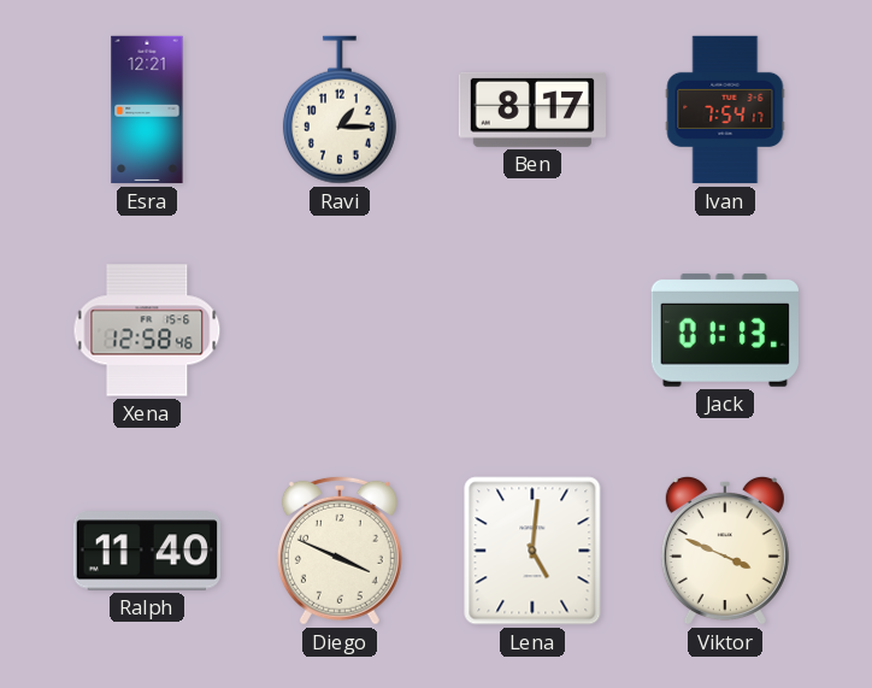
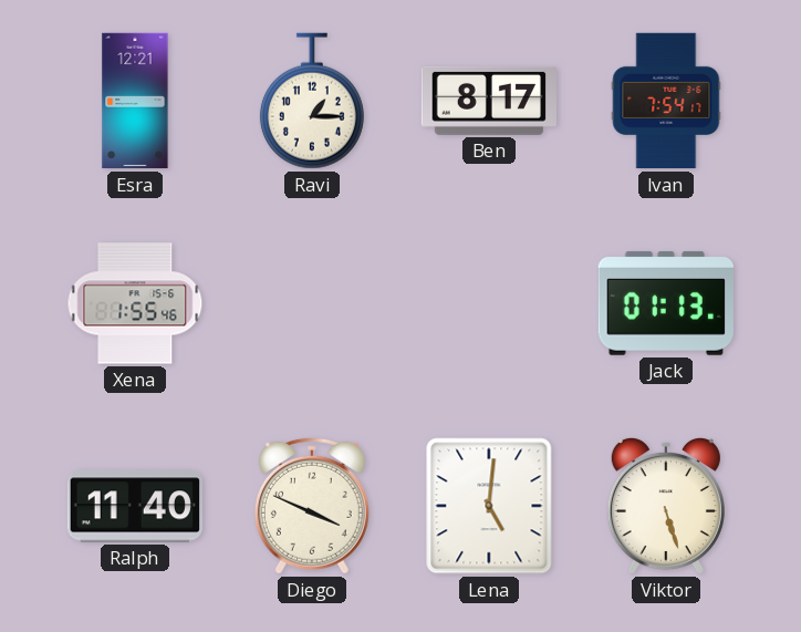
Xena: 12:58 -> 1:55
Viktor: 3:49 -> 5:27
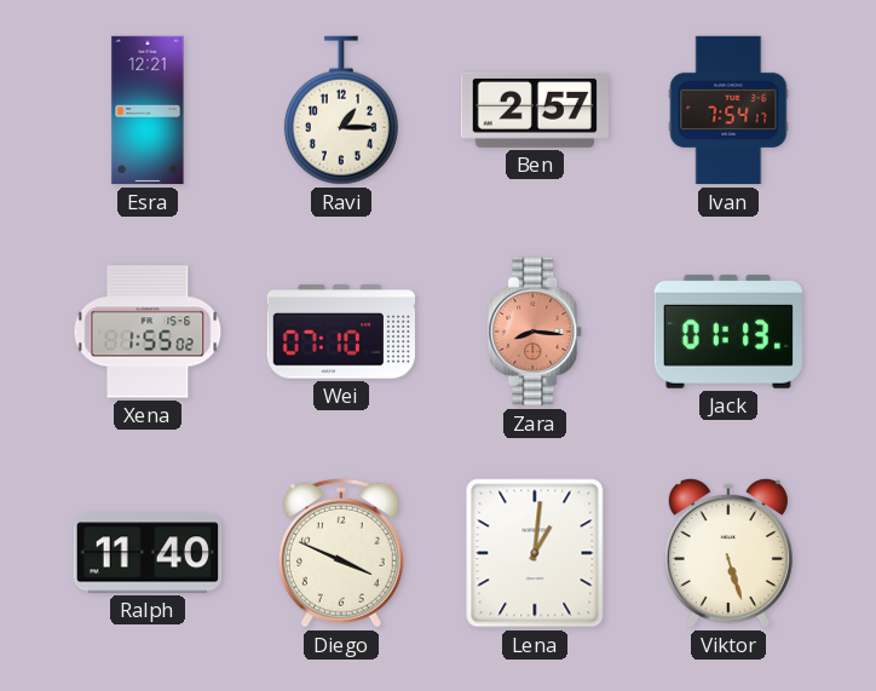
Ben: 8:17 -> 2:57
Xena: 1:55:46 -> 1:55:02
Wei: none -> 07:10
Zara: none -> 8:16
Lena: 5:01 -> 1:01
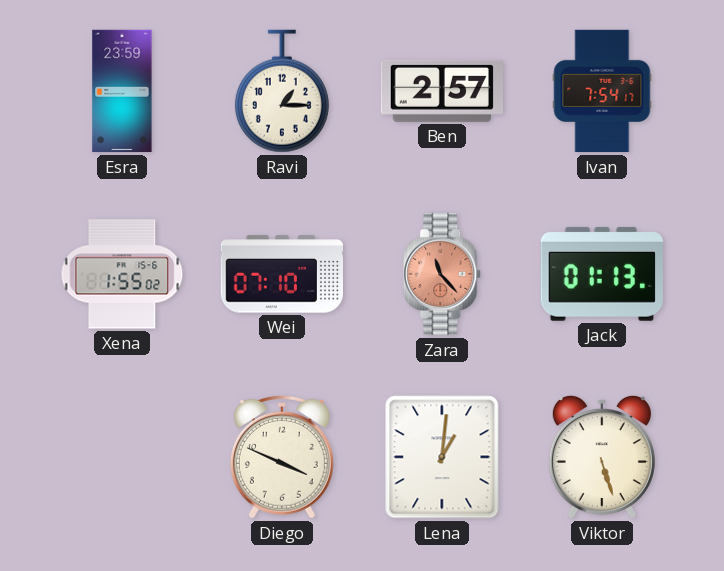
Esra: 12:21 -> 23:59
Zara: 8:16 -> 11:23
Ralph: 11:40 -> none
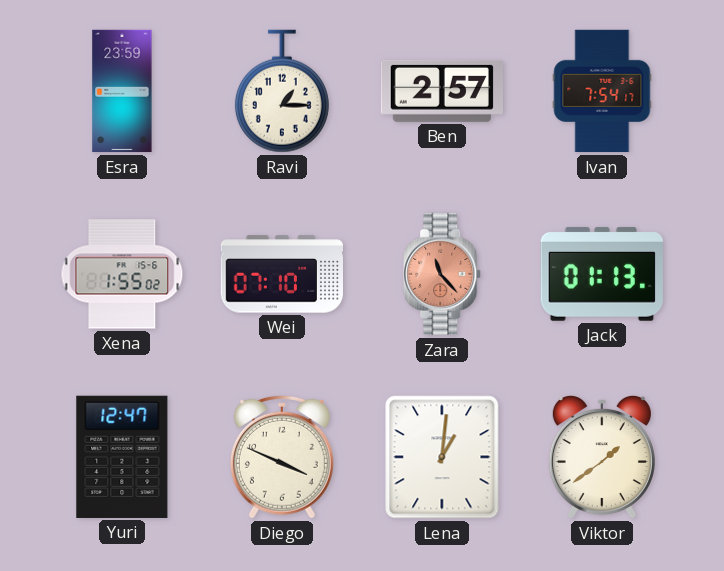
Yuri: none -> 12:47
Viktor: 5:27 -> 1:39
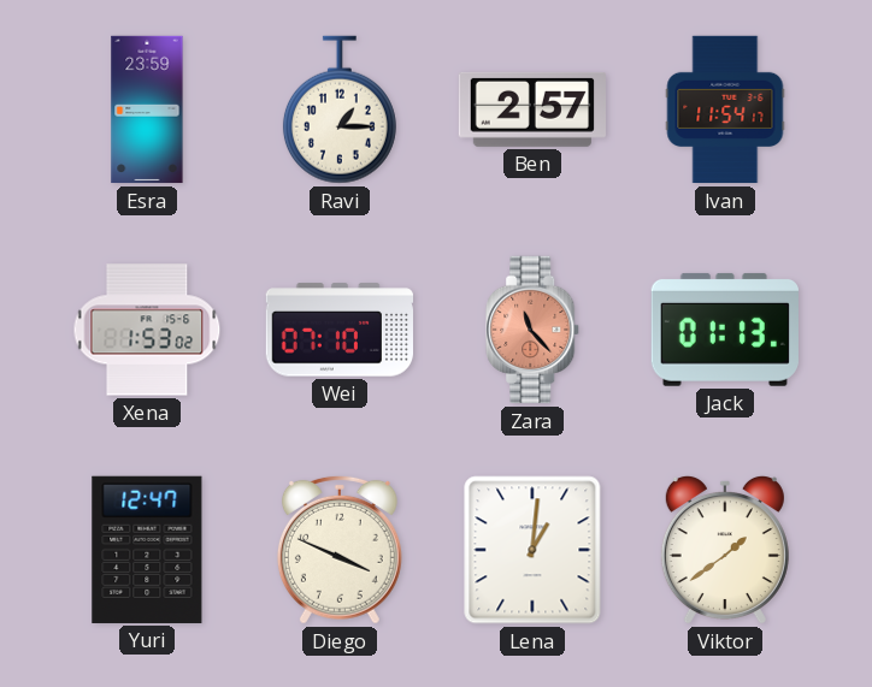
Ivan: 7:54 -> 11:54
Xena: 1:55 -> 1:53
